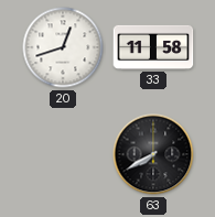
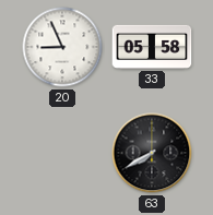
20: 12:42 -> 8:56
33: 11:58 -> 05:58
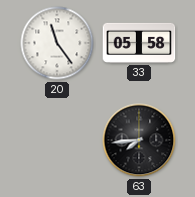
20: 8:56 -> 11:24
63: 7:40 -> 7:44
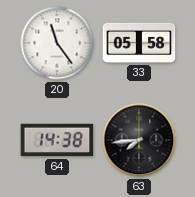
64: none -> 14:38
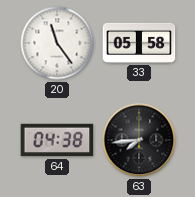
64: 14:38 -> 04:38
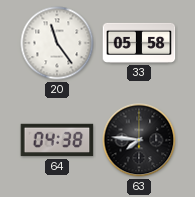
63: 7:44 -> 7:46
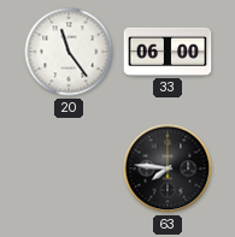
33: 05:58 -> 06:00
64: 04:38 -> none
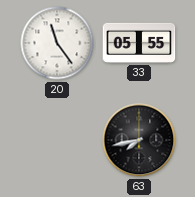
33: 06:00 -> 05:55
63: 7:46 -> 7:43
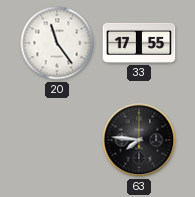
33: 05:55 -> 17:55
63: 7:43 -> 7:46
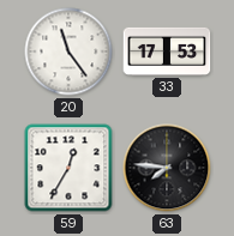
33: 17:55 -> 17:53
59: none -> 12:35
